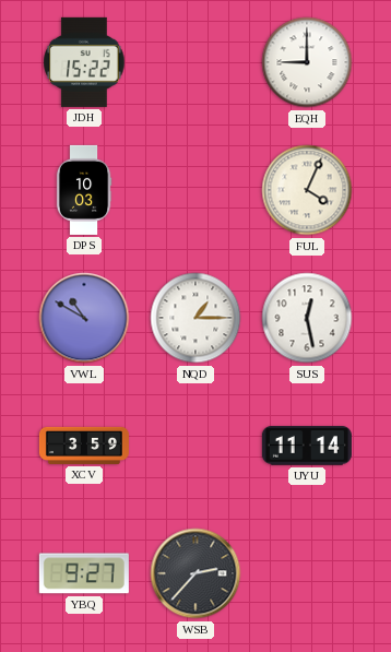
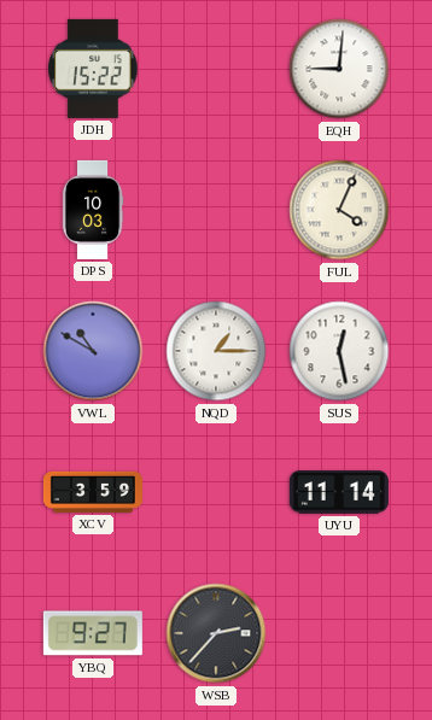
EQH: 9:00 -> 9:01
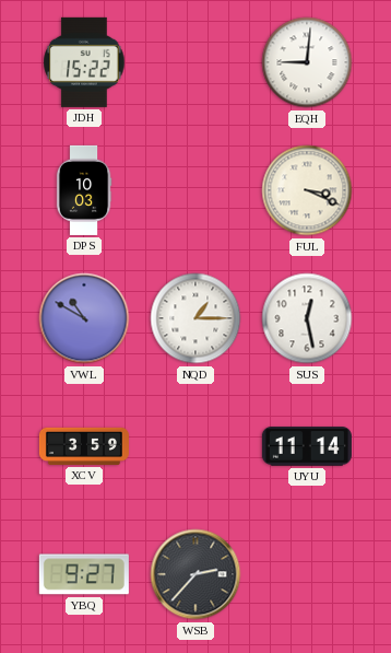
FUL: 4:04 -> 3:19
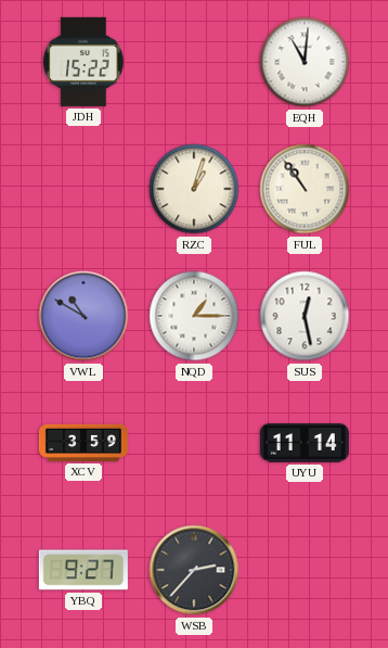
EQH: 9:01 -> 11:01
DPS: 10:03 -> none
RZC: none -> 1:03
FUL: 3:19 -> 10:54
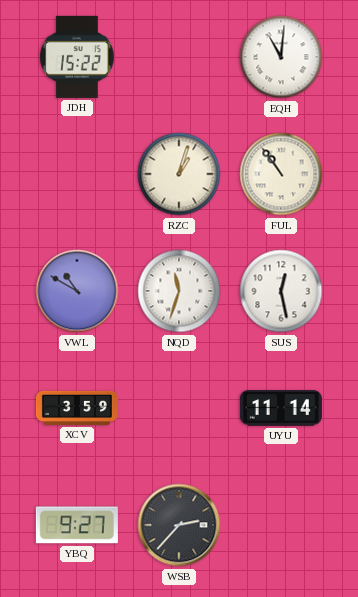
NQD: 1:15 -> 11:33
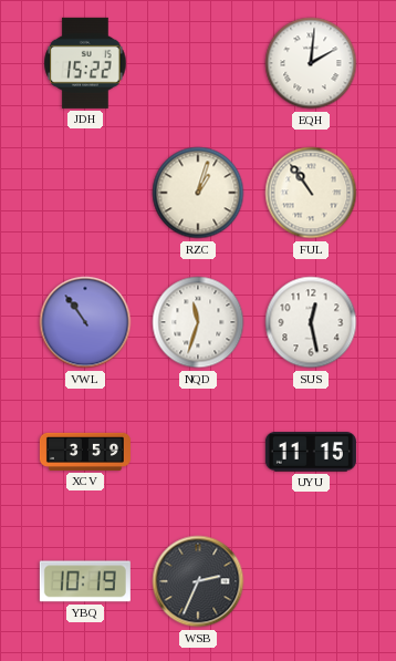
EQH: 11:01 -> 2:01
VWL: 10:50 -> 10:54
UYU: 11:14 -> 11:15
YBQ: 9:27 -> 10:19
WSB: 2:37 -> 2:34
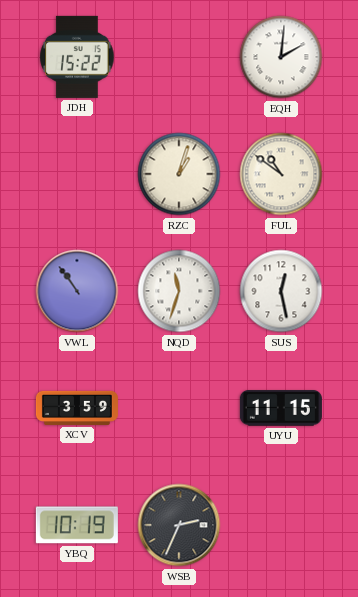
FUL: 10:54 -> 10:51
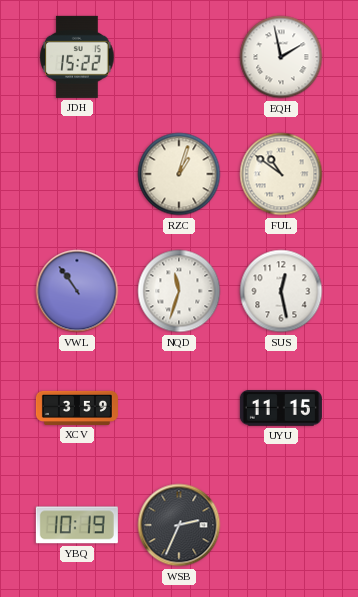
EQH: 2:01 -> 1:58
